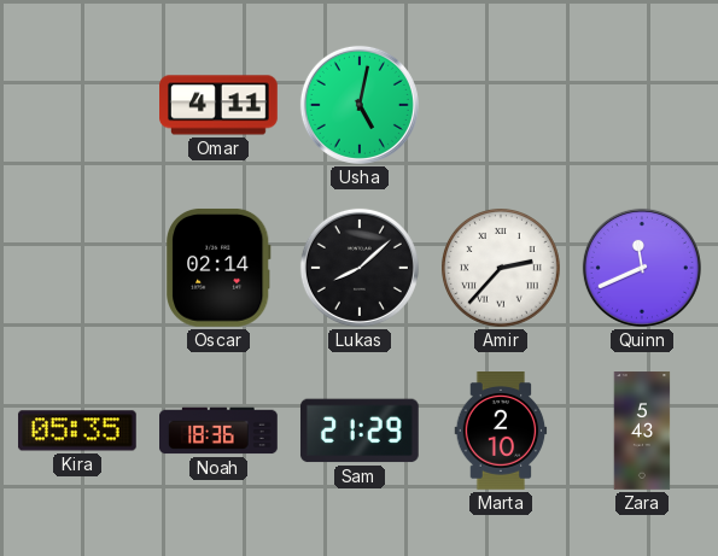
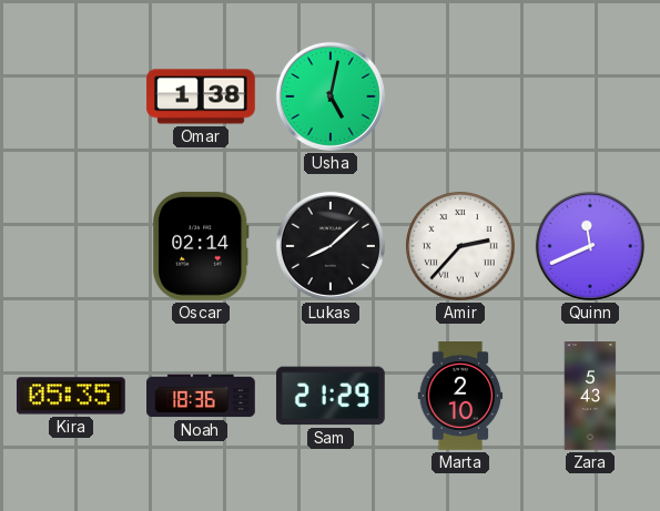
Omar: 4:11 -> 1:38
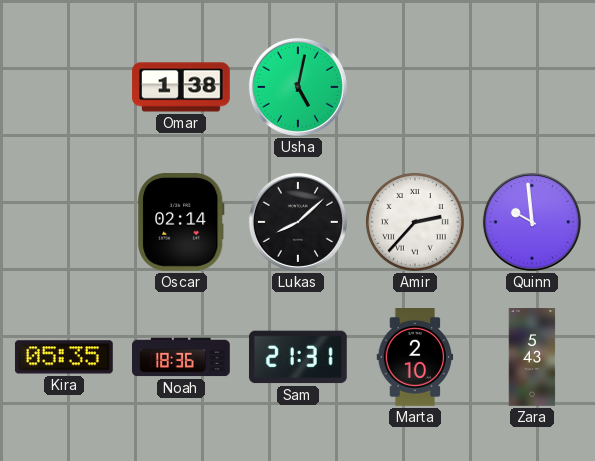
Quinn: 11:41 -> 9:59
Sam: 21:29 -> 21:31
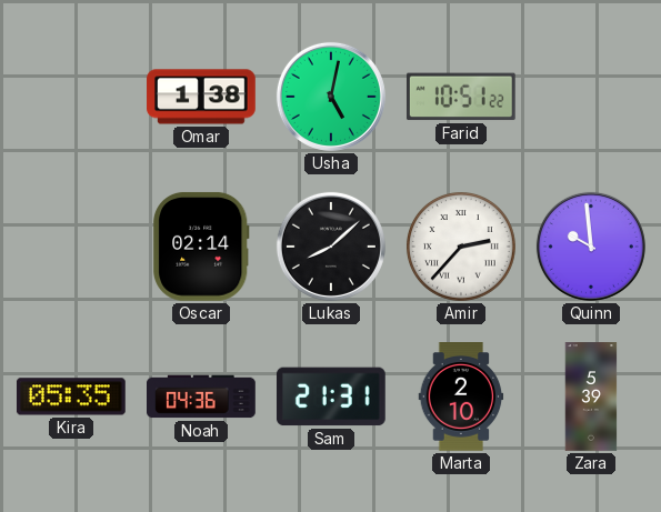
Farid: none -> 10:51
Noah: 18:36 -> 04:36
Zara: 5:43 -> 5:39
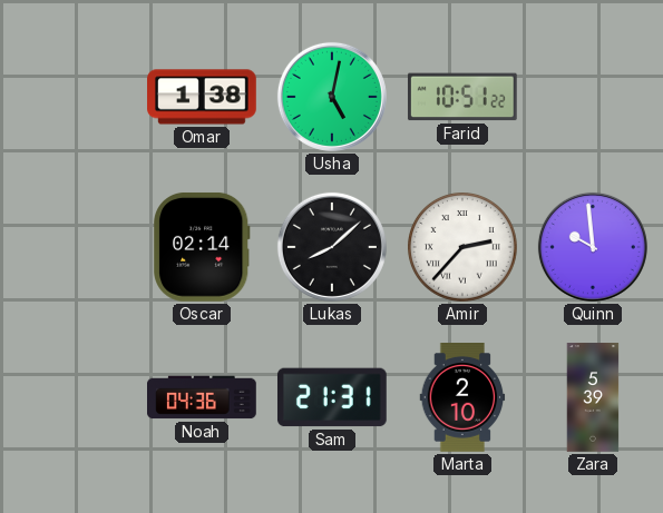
Kira: 05:35 -> none
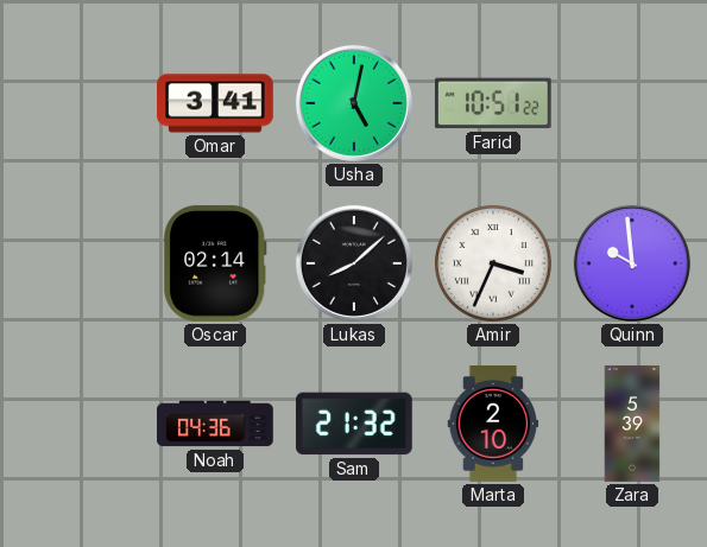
Omar: 1:38 -> 3:41
Amir: 2:37 -> 3:34
Sam: 21:31 -> 21:32
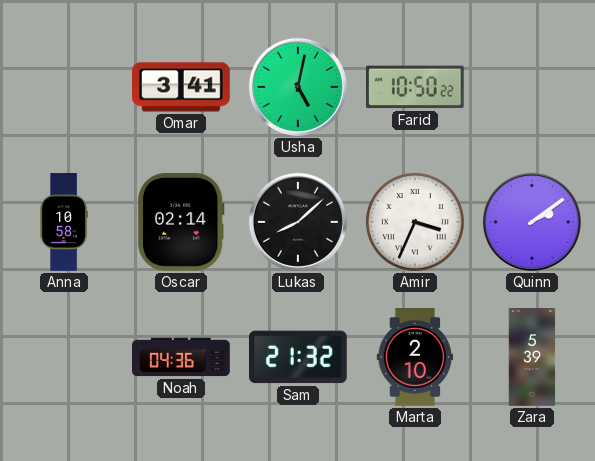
Farid: 10:51 -> 10:50
Anna: none -> 10:58
Quinn: 9:59 -> 2:09
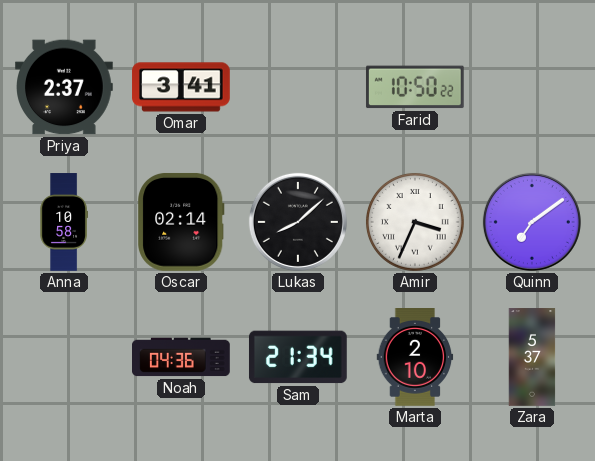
Priya: none -> 2:37
Usha: 5:02 -> none
Quinn: 2:09 -> 7:09
Sam: 21:32 -> 21:34
Zara: 5:39 -> 5:37
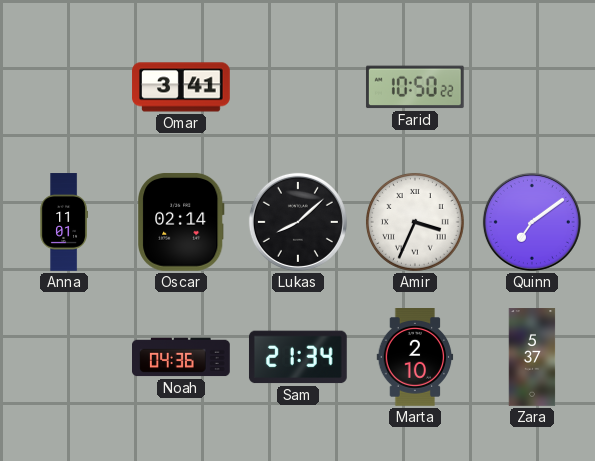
Priya: 2:37 -> none
Anna: 10:58 -> 11:01
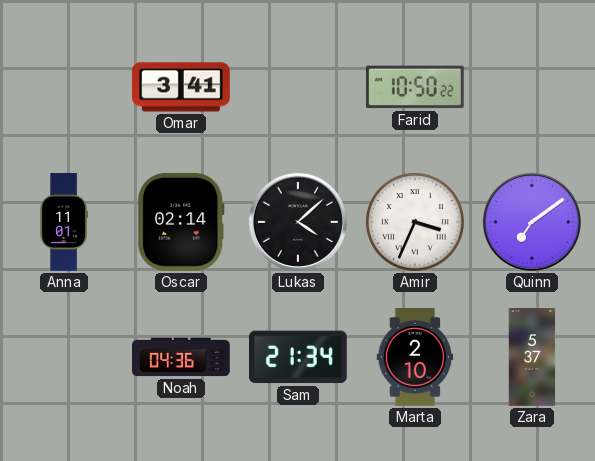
Lukas: 8:08 -> 4:08
